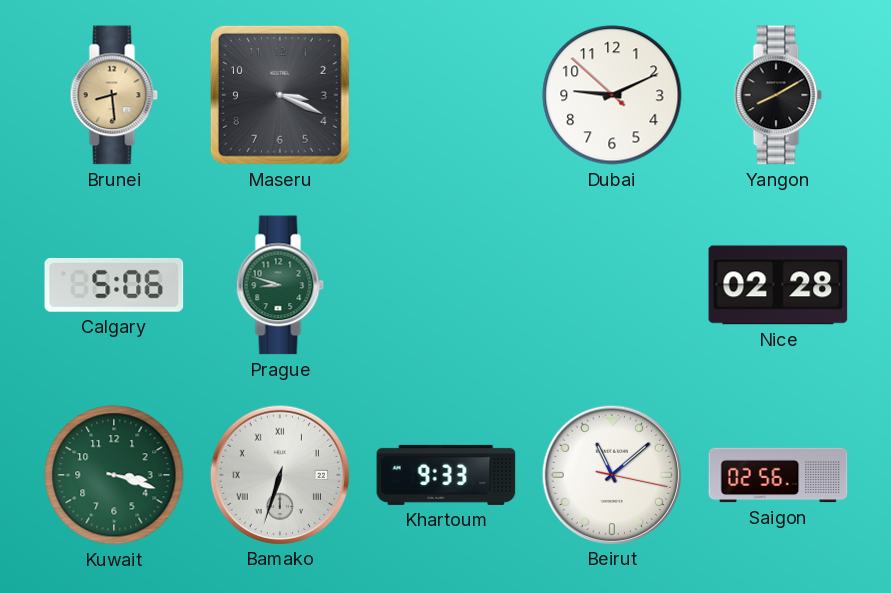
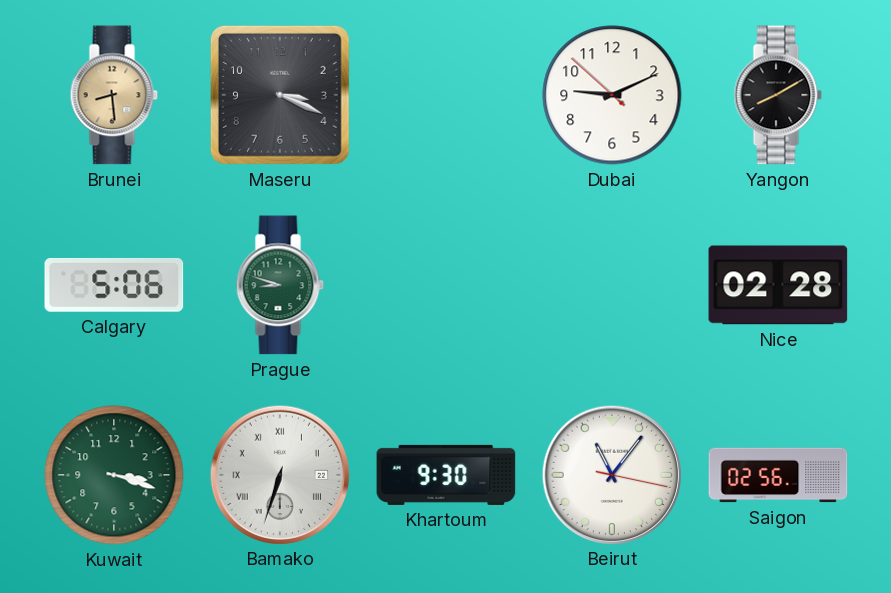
Khartoum: 9:33 -> 9:30
Beirut: 11:08 -> 11:06
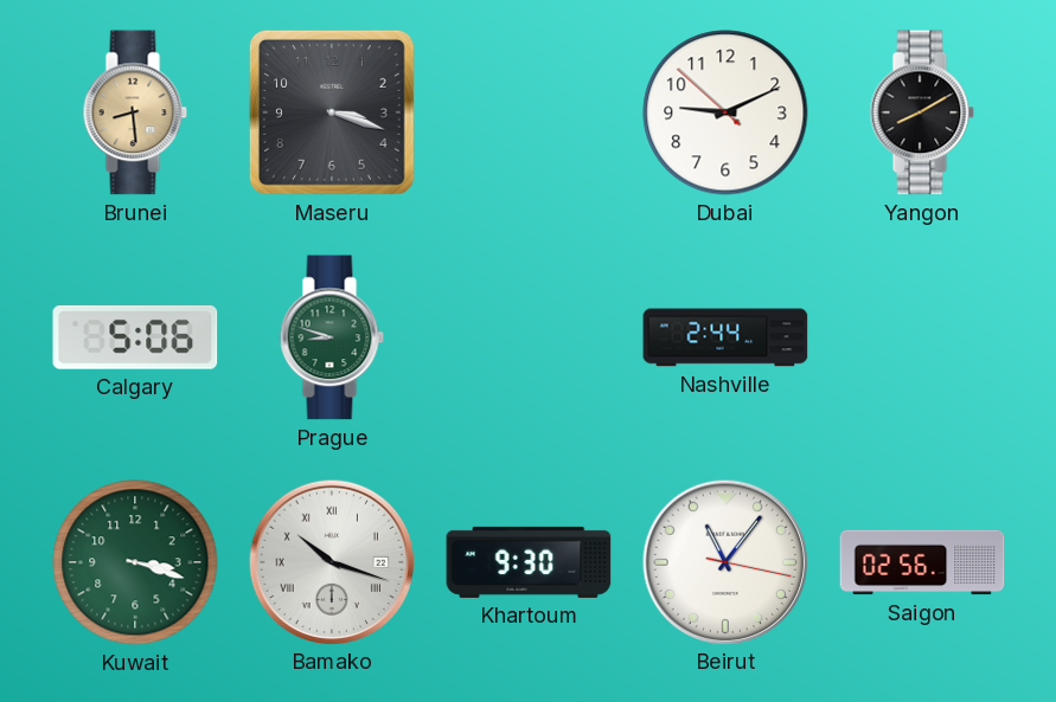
Maseru: 3:19 -> 3:18
Nashville: none -> 2:44
Nice: 02:28 -> none
Bamako: 6:33 -> 10:18
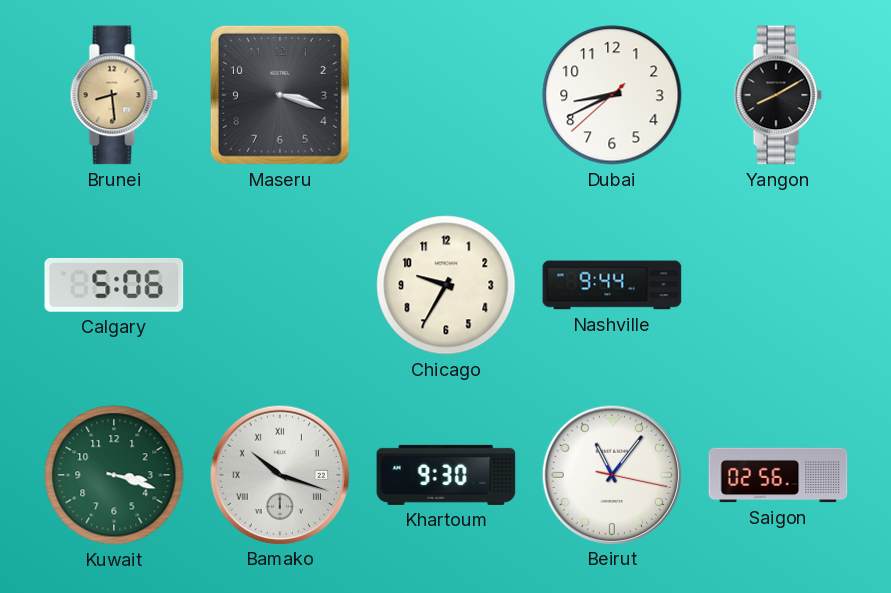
Dubai: 9:10 -> 8:40
Prague: 8:48 -> none
Chicago: none -> 9:35
Nashville: 2:44 -> 9:44
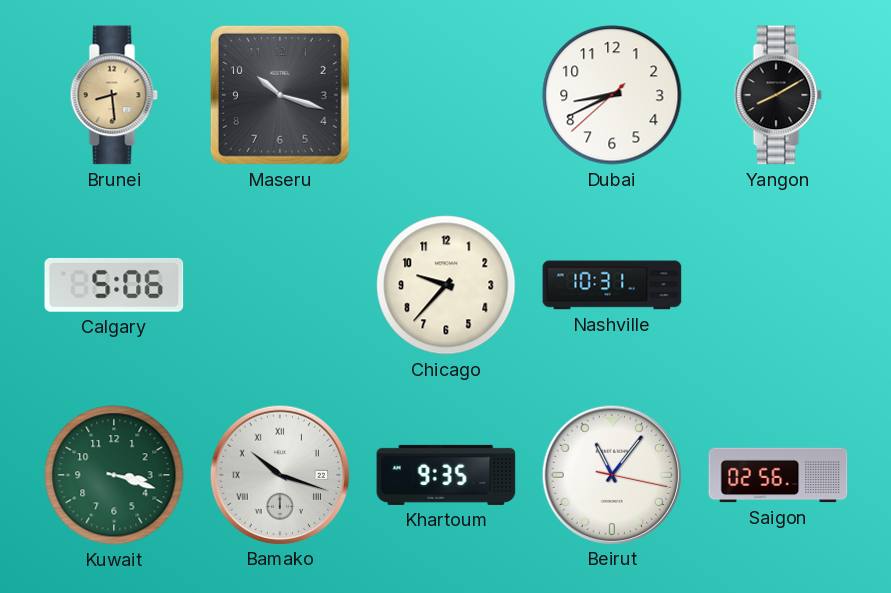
Maseru: 3:18 -> 10:18
Chicago: 9:35 -> 9:37
Nashville: 9:44 -> 10:31
Khartoum: 9:30 -> 9:35
